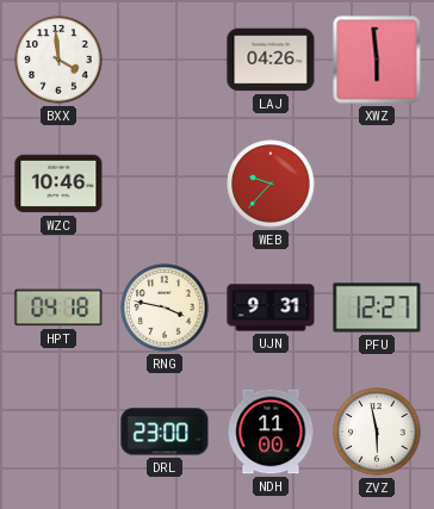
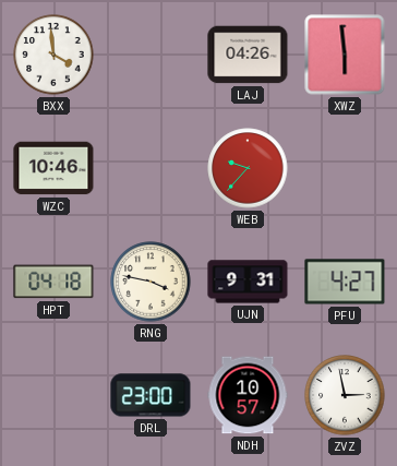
PFU: 12:27 -> 4:27
NDH: 11:00 -> 10:57
ZVZ: 5:58 -> 2:58
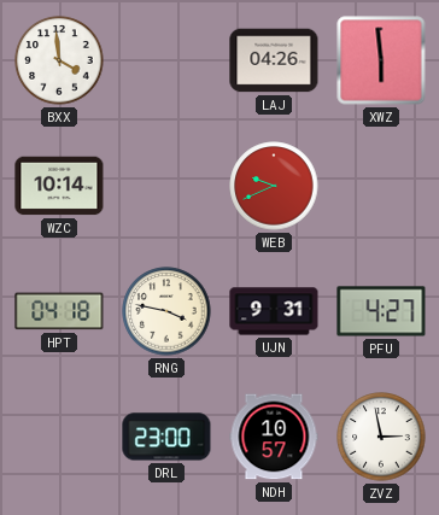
WZC: 10:46 -> 10:14
WEB: 9:37 -> 9:41
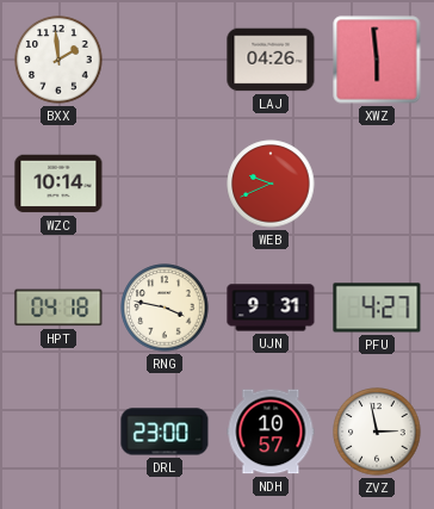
BXX: 3:59 -> 1:59
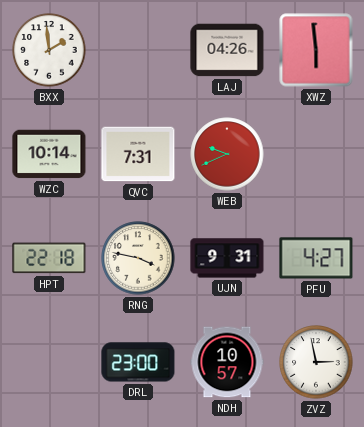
QVC: none -> 7:31
HPT: 04:18 -> 22:18
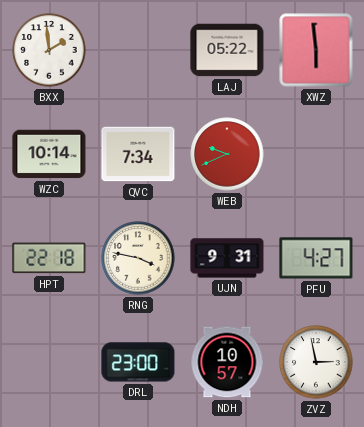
LAJ: 04:26 -> 05:22
QVC: 7:31 -> 7:34
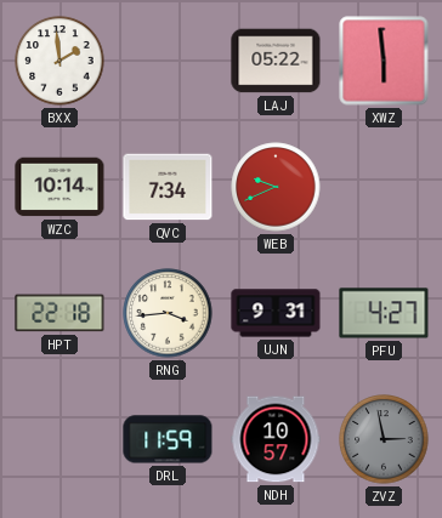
RNG: 3:47 -> 3:44
DRL: 23:00 -> 11:59
ZVZ dial: white -> grey
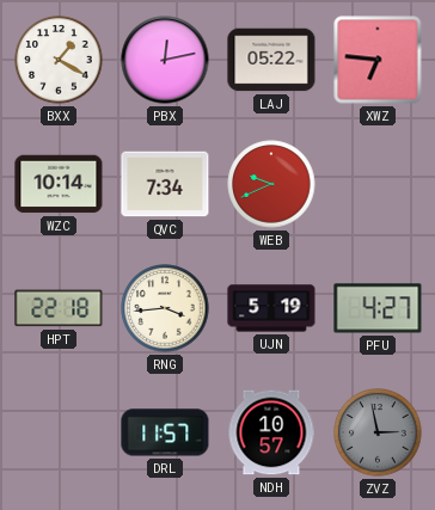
BXX: 1:59 -> 1:20
PBX: none -> 12:13
XWZ: 5:59 -> 6:46
UJN: 9:31 -> 5:19
DRL: 11:59 -> 11:57
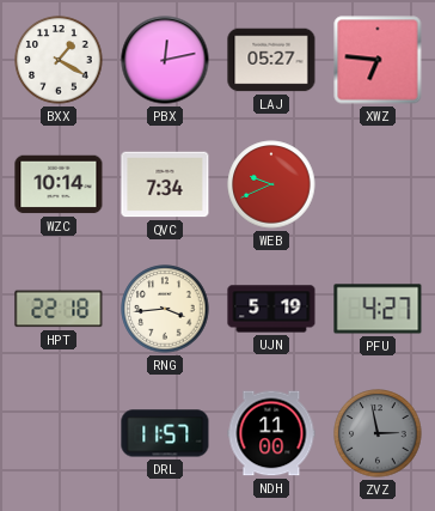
LAJ: 05:22 -> 05:27
NDH: 10:57 -> 11:00
